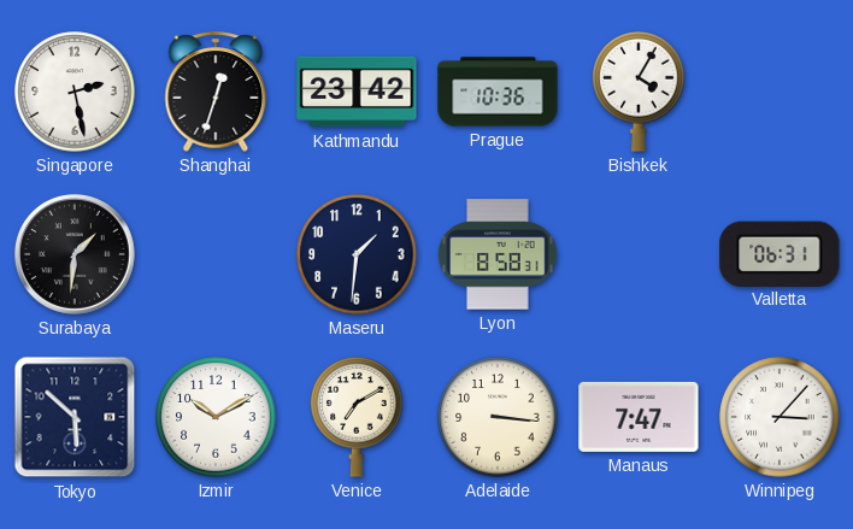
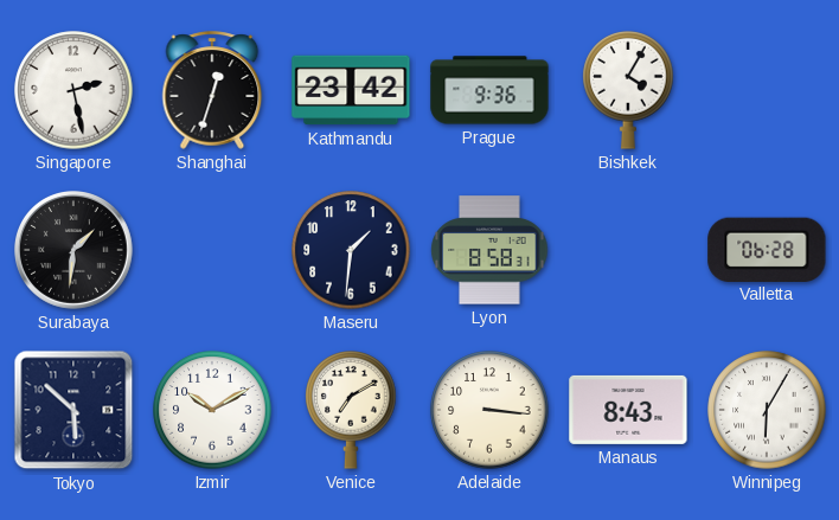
Prague: 10:36 -> 9:36
Valletta: 06:31 -> 06:28
Manaus: 7:47 -> 8:43
Winnipeg: 3:07 -> 6:05
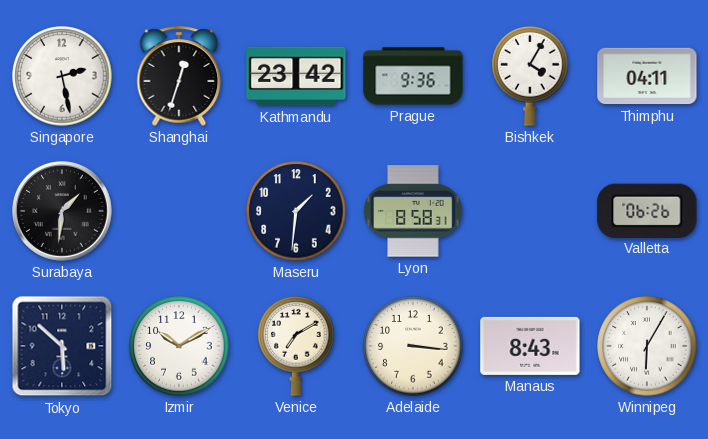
Thimphu: none -> 04:11
Valletta: 06:28 -> 06:26
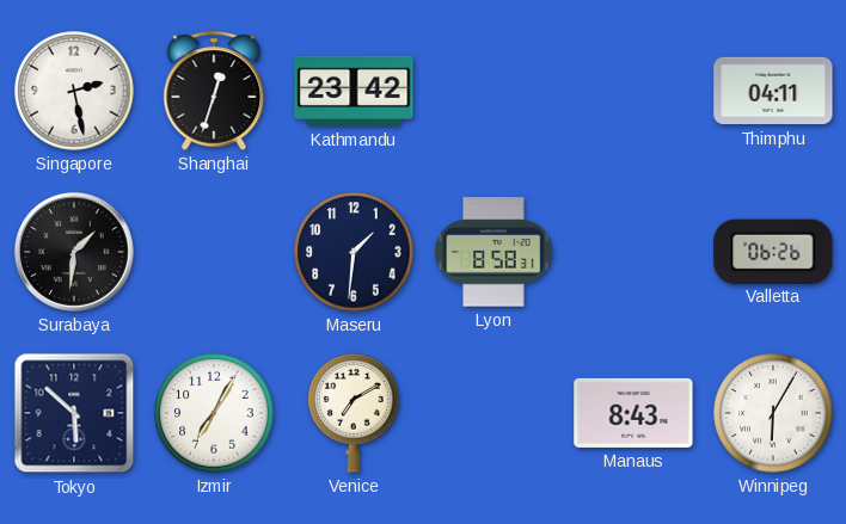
Prague: 9:36 -> none
Bishkek: 4:05 -> none
Izmir: 10:10 -> 7:05
Adelaide: 3:16 -> none
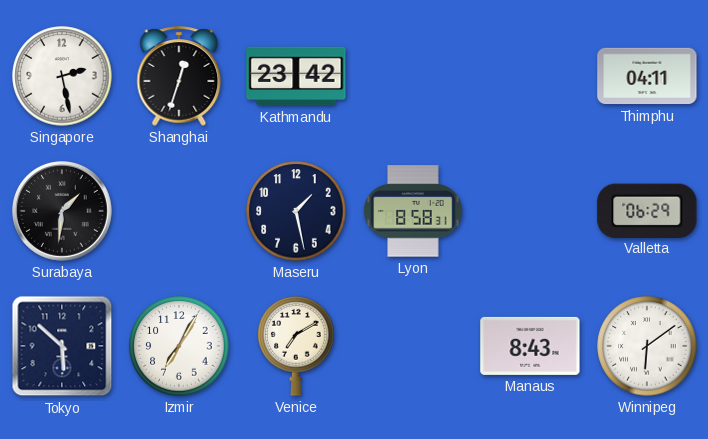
Maseru: 1:31 -> 1:28
Valletta: 06:26 -> 06:29
Winnipeg: 6:05 -> 6:09
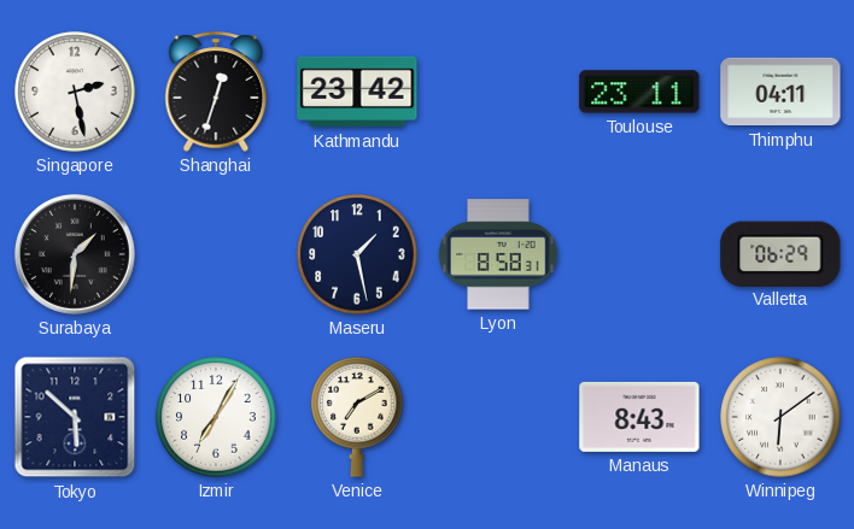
Toulouse: none -> 23:11
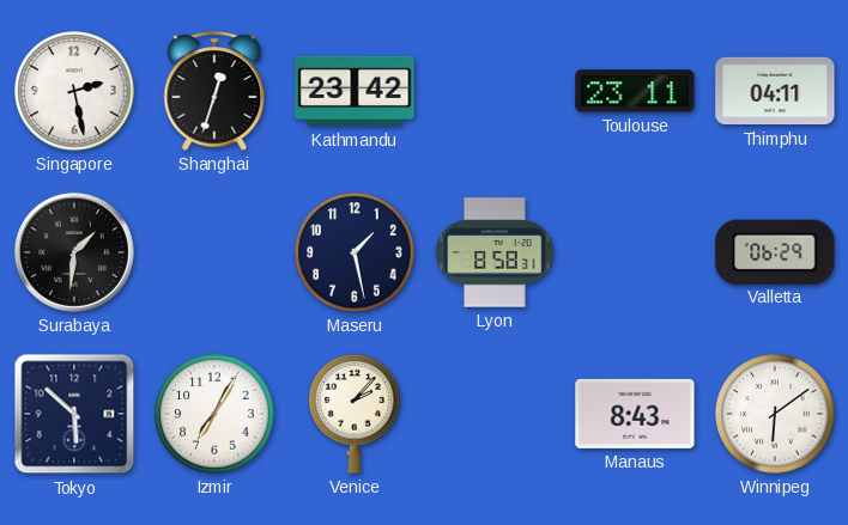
Venice: 7:10 -> 2:07
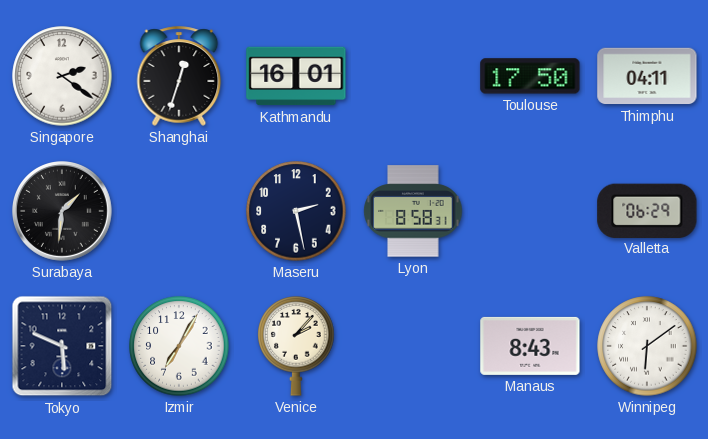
Singapore: 2:28 -> 2:21
Kathmandu: 23:42 -> 16:01
Toulouse: 23:11 -> 17:50
Maseru: 1:28 -> 2:28
Tokyo: 5:52 -> 5:49
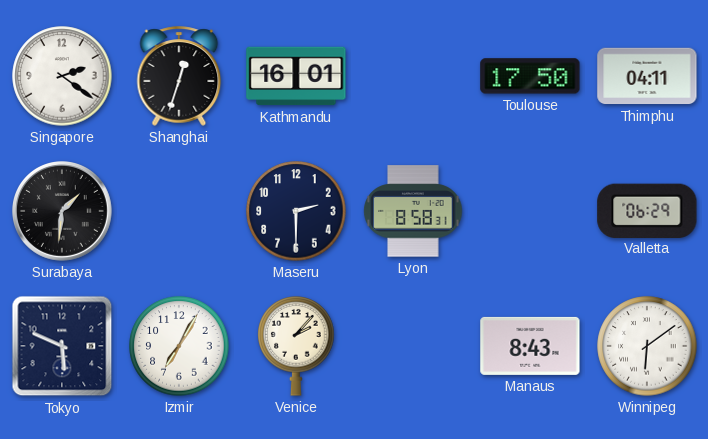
Maseru: 2:28 -> 2:30
